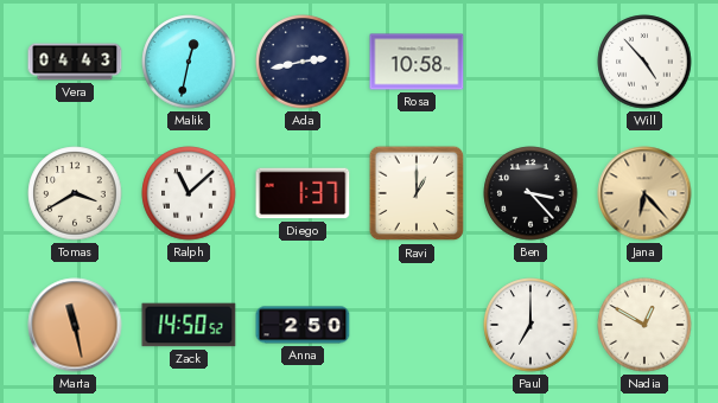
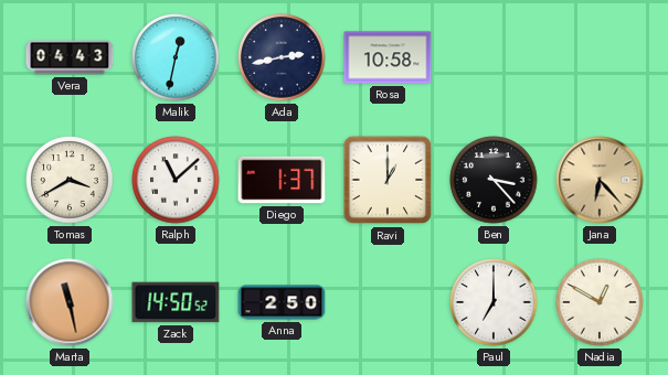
Will: 4:53 -> none
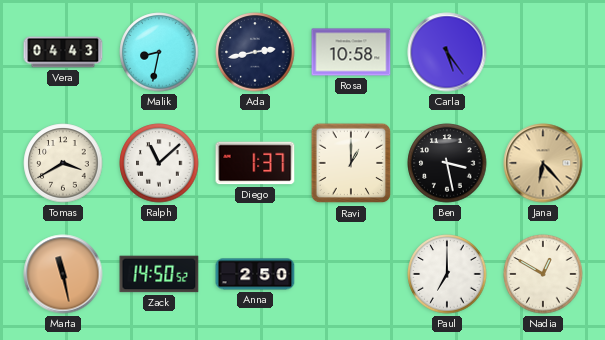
Malik: 12:32 -> 8:32
Carla: none -> 5:24
Ben: 3:23 -> 3:28
